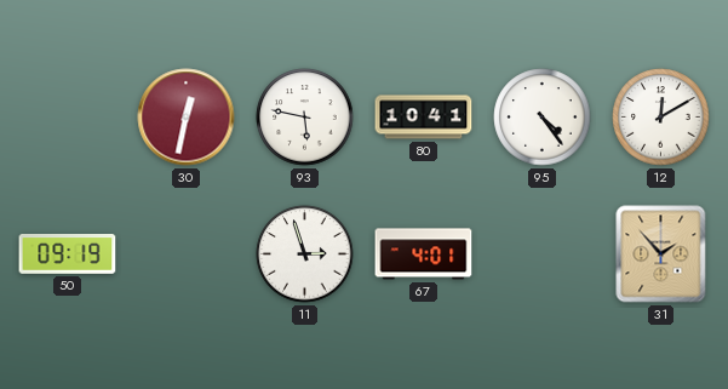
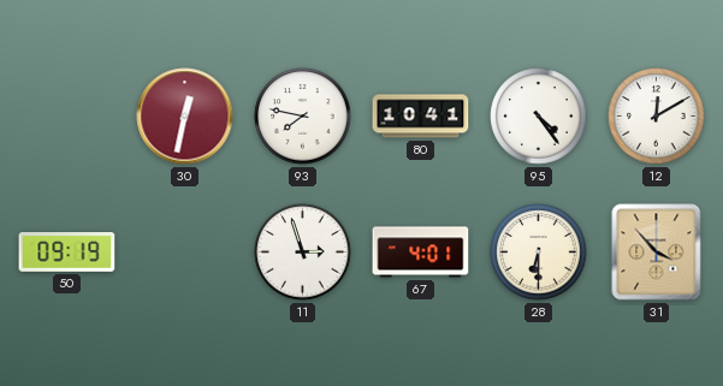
93: 5:47 -> 7:47
28: none -> 6:30
31: 1:53 -> 3:53
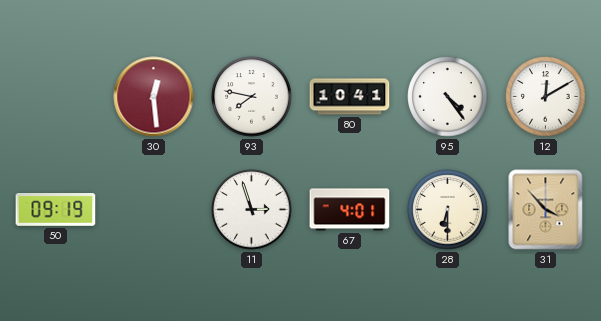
30: 12:32 -> 12:29
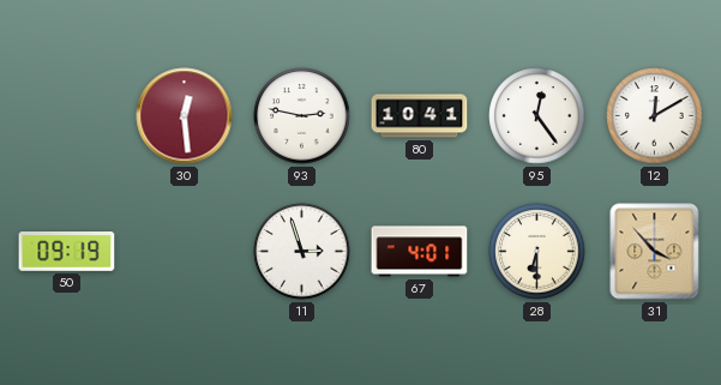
93: 7:47 -> 2:47
95: 4:24 -> 12:24
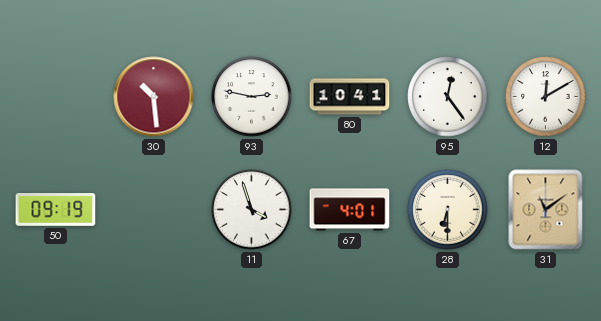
30: 12:29 -> 10:29
11: 2:57 -> 3:57
31: 3:53 -> 11:09
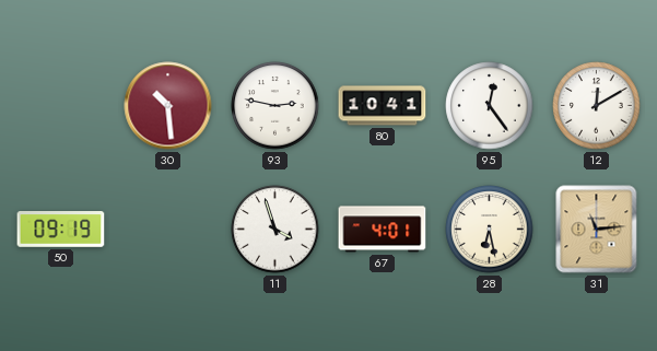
28: 6:30 -> 6:28
31: 11:09 -> 11:14
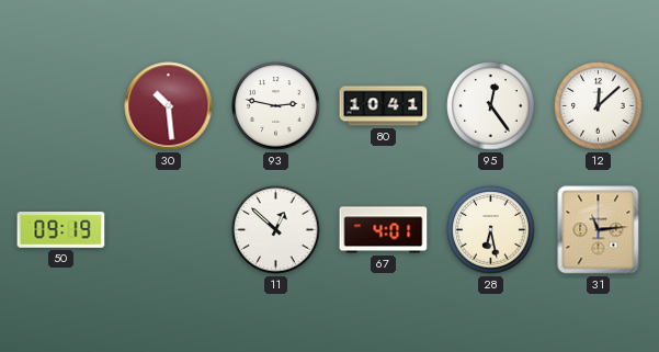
12: 12:10 -> 12:08
11: 3:57 -> 12:52
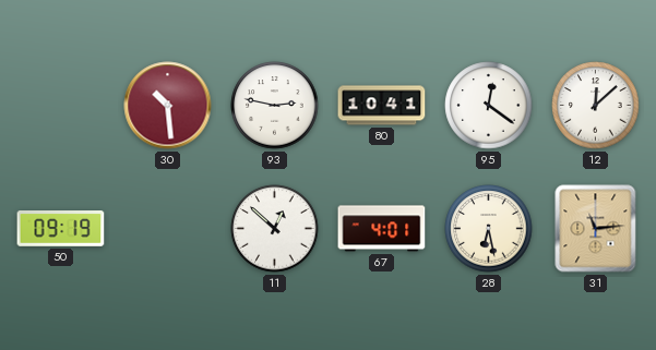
95: 12:24 -> 12:21
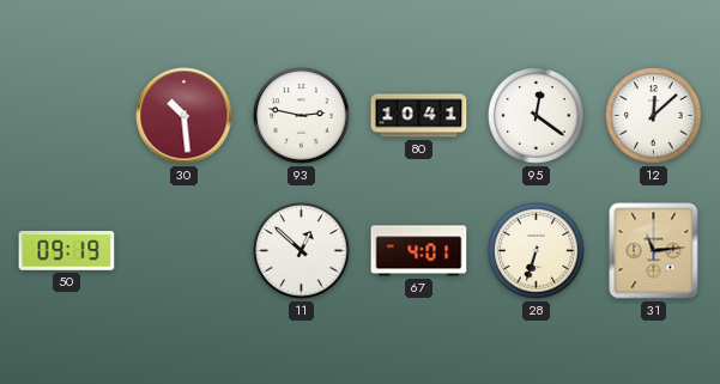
28: 6:28 -> 6:33
